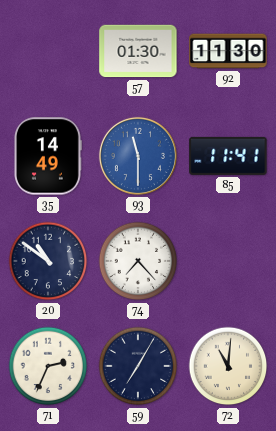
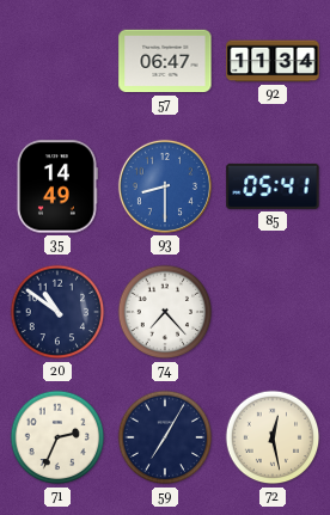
57: 01:30 -> 06:47
92: 11:30 -> 11:34
93: 11:30 -> 8:30
85: 11:41 -> 05:41
72: 11:01 -> 12:28
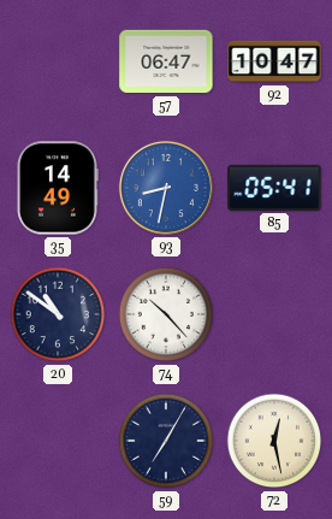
92: 11:34 -> 10:47
93: 8:30 -> 8:32
74: 7:23 -> 10:23
71: 2:34 -> none
